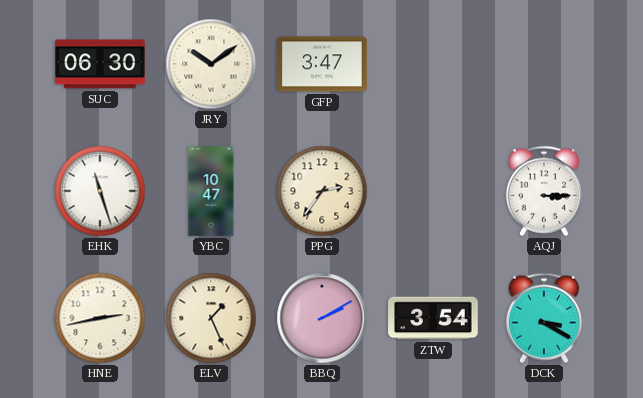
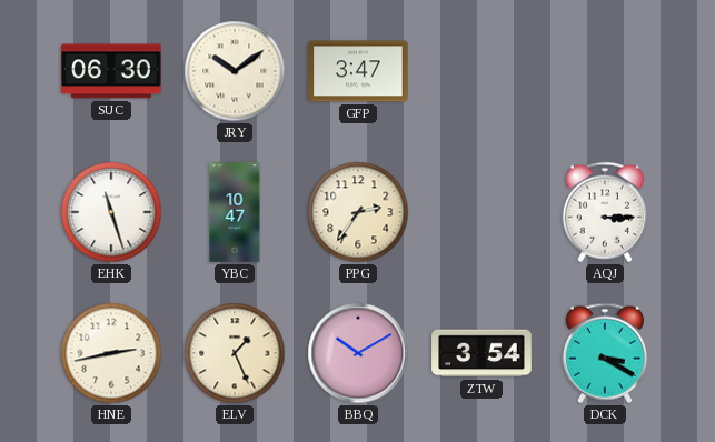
BBQ: 2:10 -> 10:10
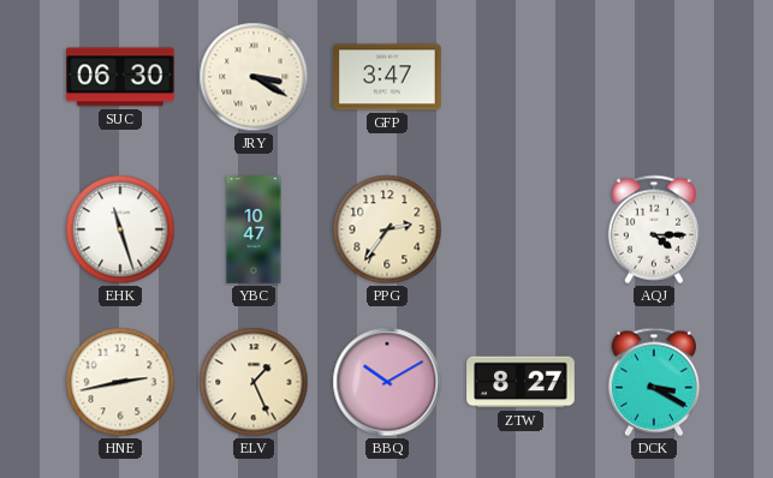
JRY: 10:09 -> 3:20
AQJ: 3:15 -> 4:15
ZTW: 3:54 -> 8:27
